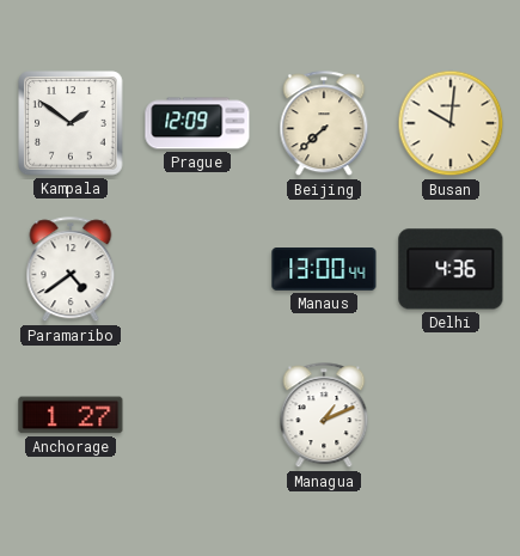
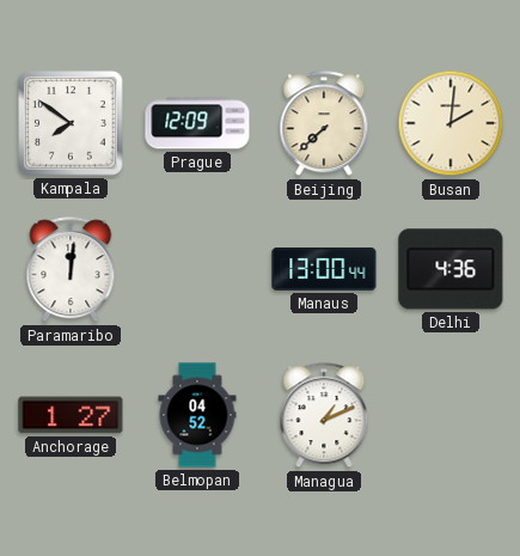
Kampala: 1:51 -> 7:51
Busan: 10:01 -> 2:01
Paramaribo: 4:39 -> 12:01
Belmopan: none -> 04:52
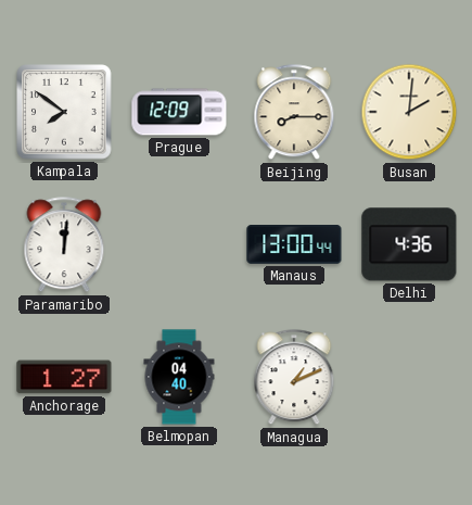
Beijing: 7:38 -> 8:15
Belmopan: 04:52 -> 04:40
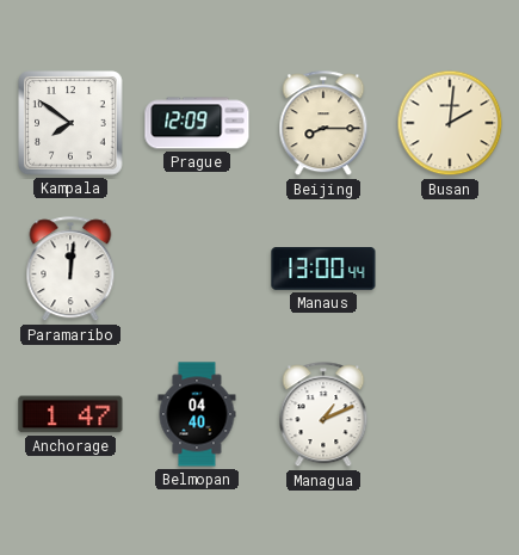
Delhi: 4:36 -> none
Anchorage: 1:27 -> 1:47
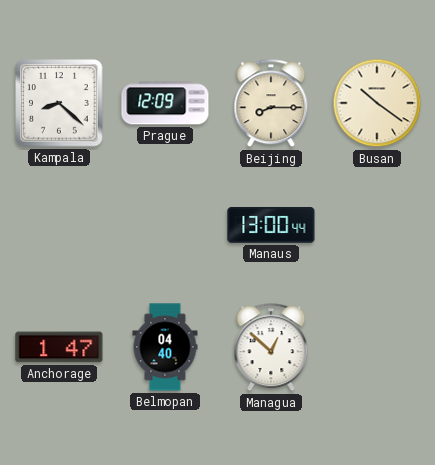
Kampala: 7:51 -> 8:22
Busan: 2:01 -> 10:21
Paramaribo: 12:01 -> none
Managua: 1:11 -> 12:52
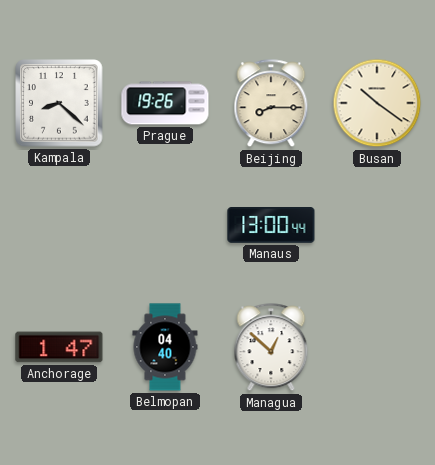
Prague: 12:09 -> 19:26
